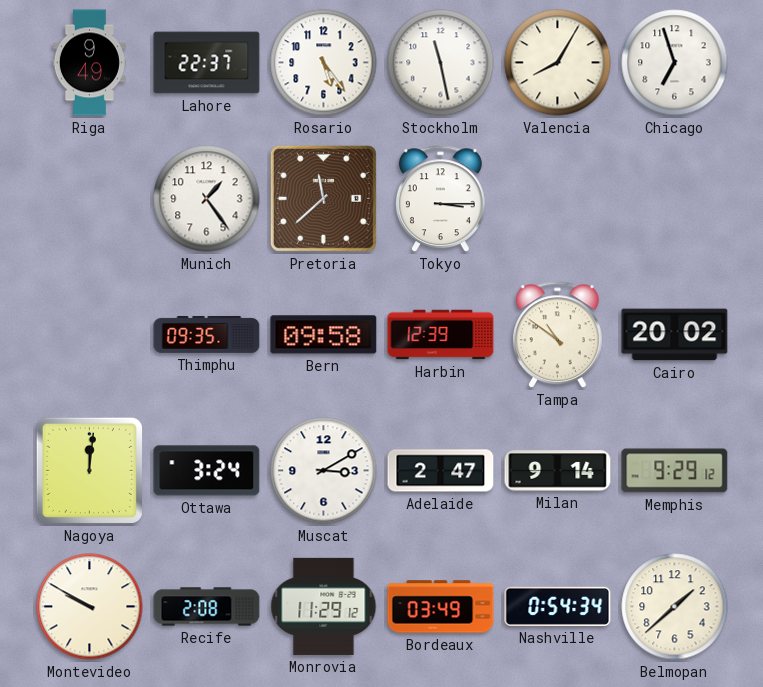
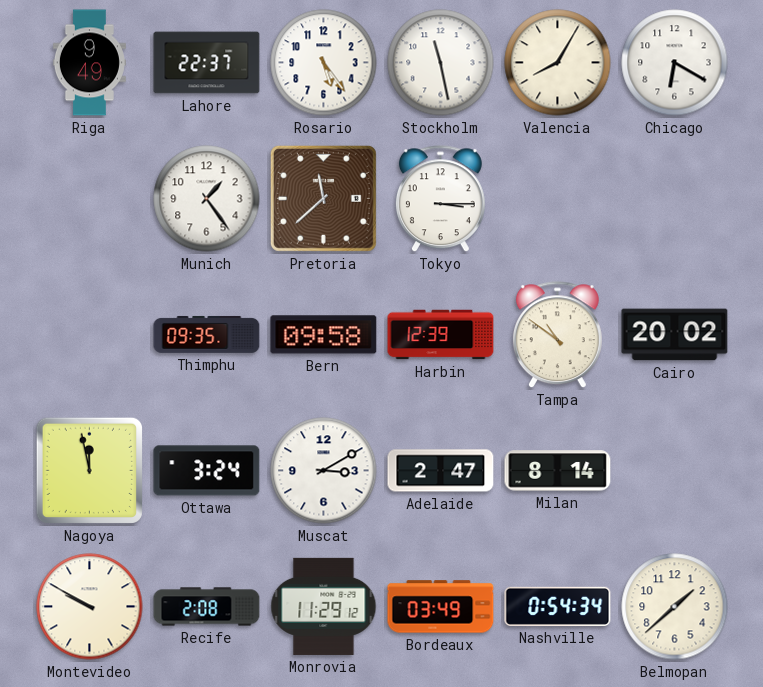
Chicago: 6:57 -> 6:20
Nagoya: 12:01 -> 11:58
Milan: 9:14 -> 8:14
Memphis: 9:29 -> none
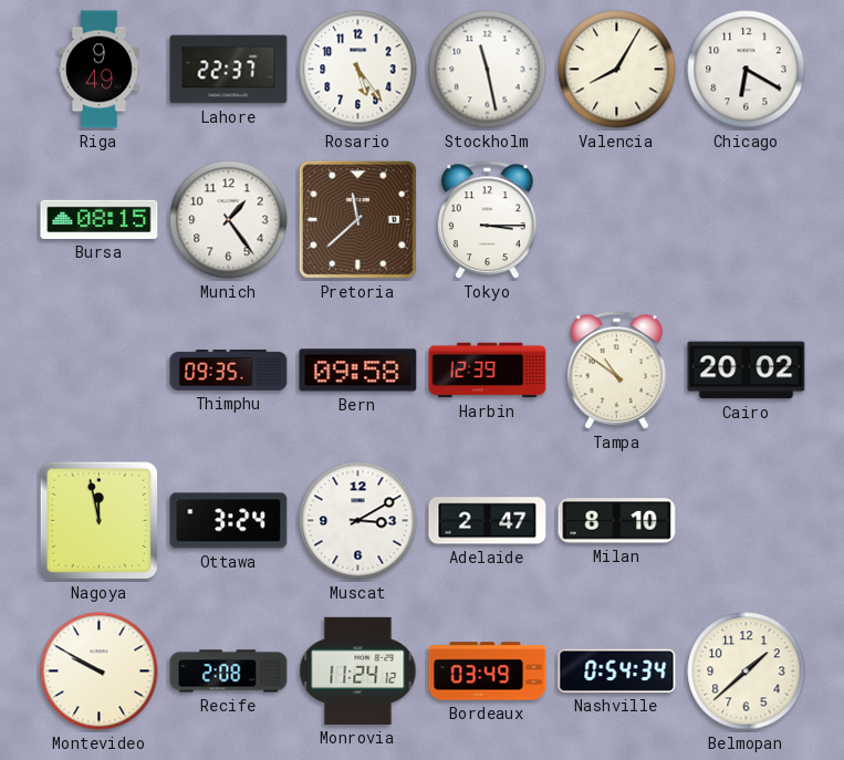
Bursa: none -> 08:15
Milan: 8:14 -> 8:10
Monrovia: 11:29 -> 11:24
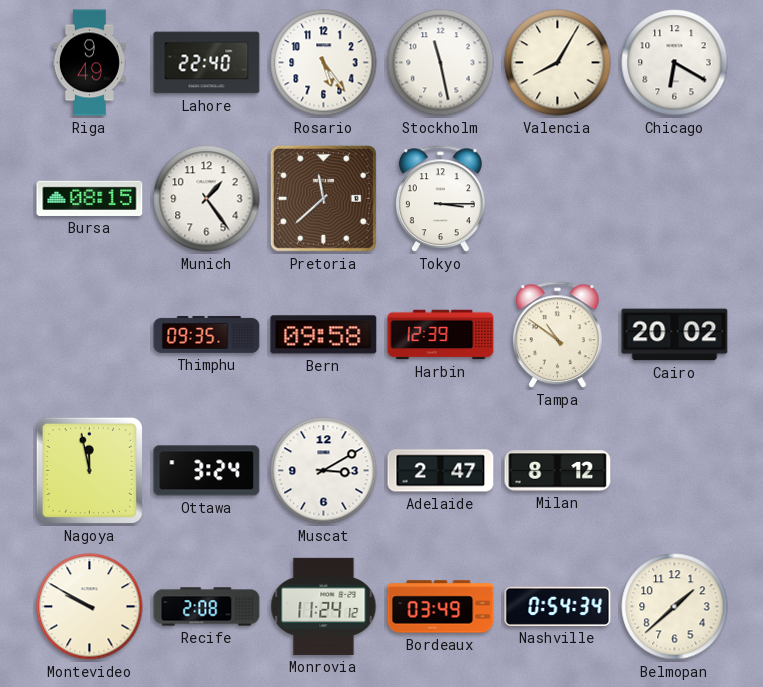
Lahore: 22:37 -> 22:40
Milan: 8:10 -> 8:12
